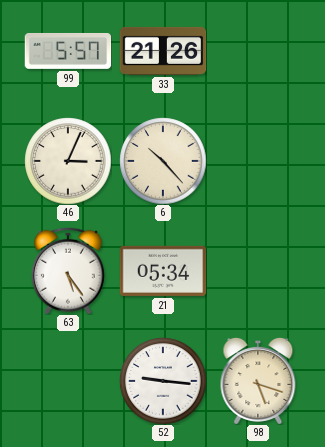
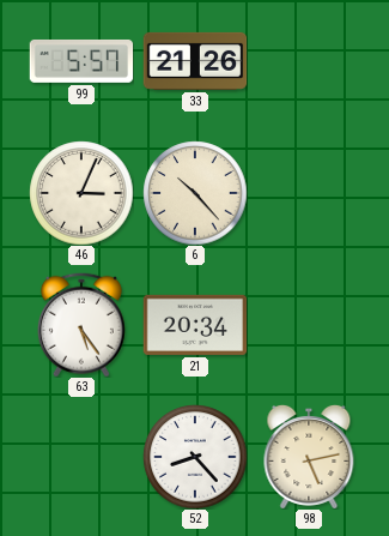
21: 05:34 -> 20:34
52: 9:16 -> 8:23
98: 5:18 -> 5:13
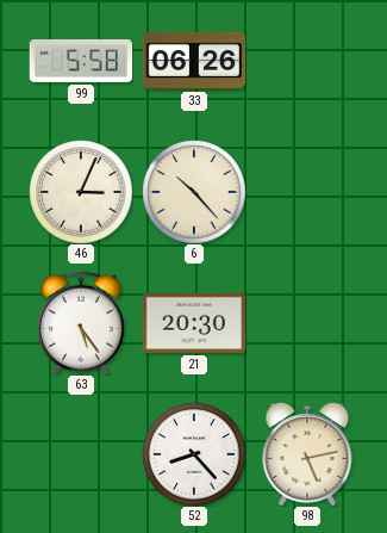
99: 5:57 -> 5:58
33: 21:26 -> 06:26
21: 20:34 -> 20:30
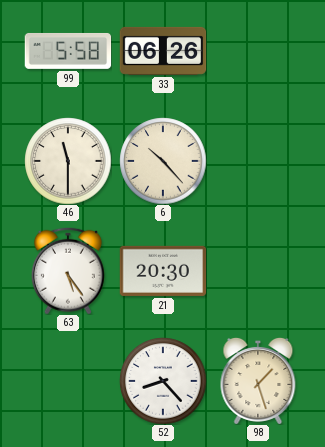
46: 3:04 -> 11:30
98: 5:13 -> 1:27
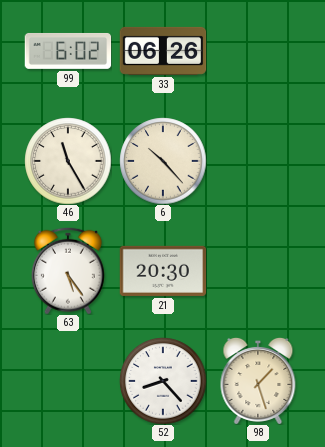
99: 5:58 -> 6:02
46: 11:30 -> 11:25
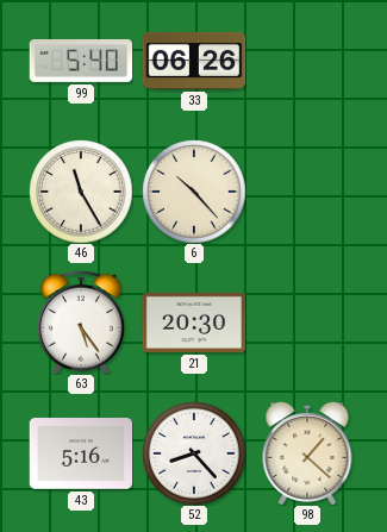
99: 6:02 -> 5:40
43: none -> 5:16
98: 1:27 -> 1:22
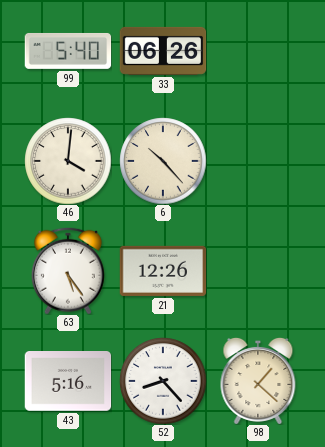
46: 11:25 -> 4:01
21: 20:30 -> 12:26
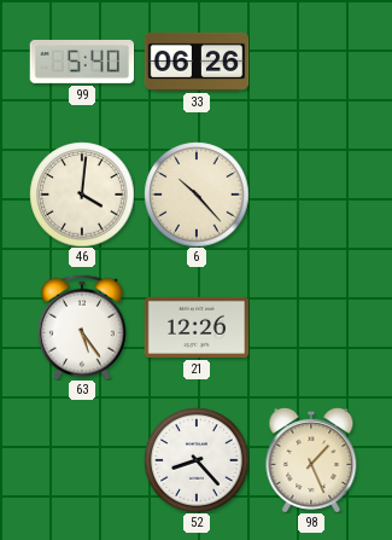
43: 5:16 -> none
98: 1:22 -> 1:26
